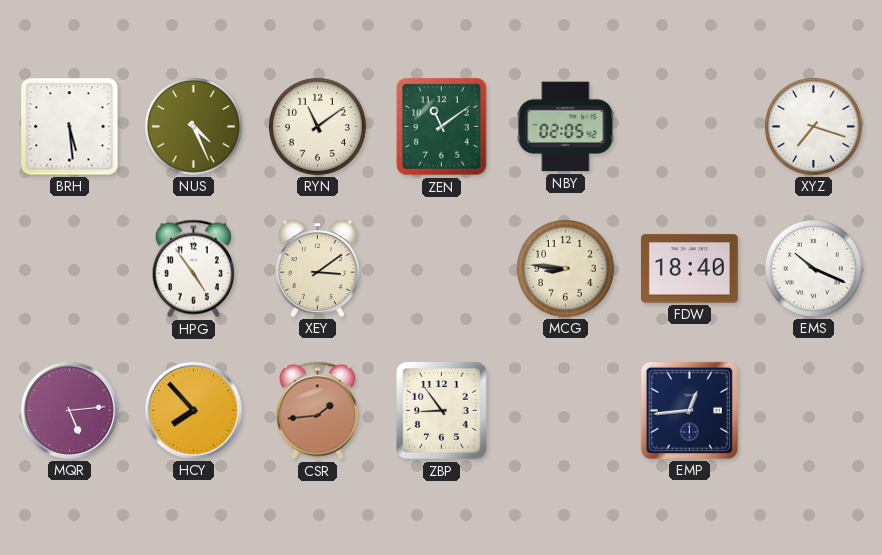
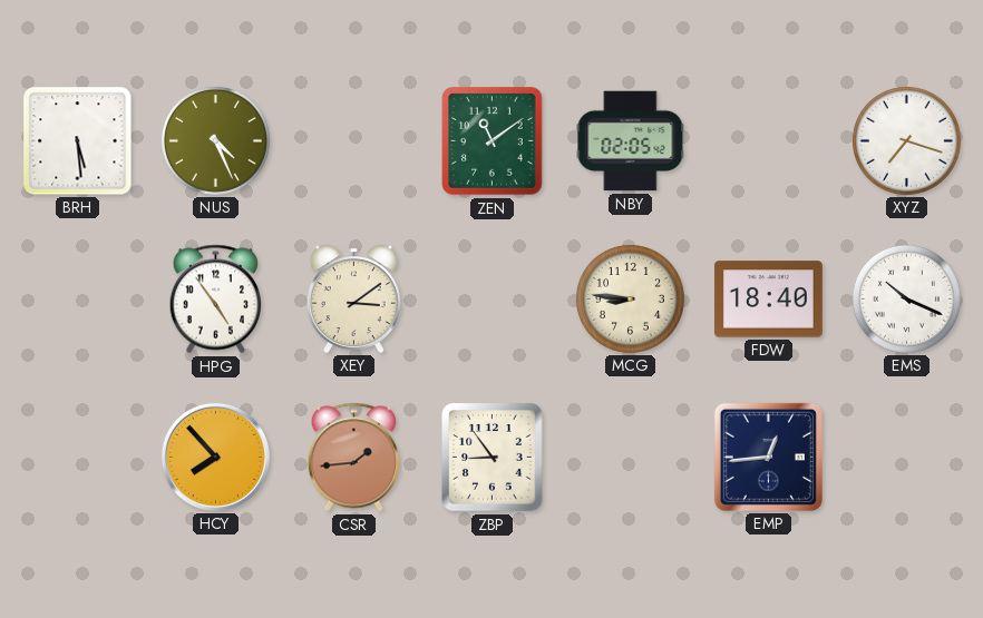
RYN: 11:09 -> none
MQR: 5:14 -> none
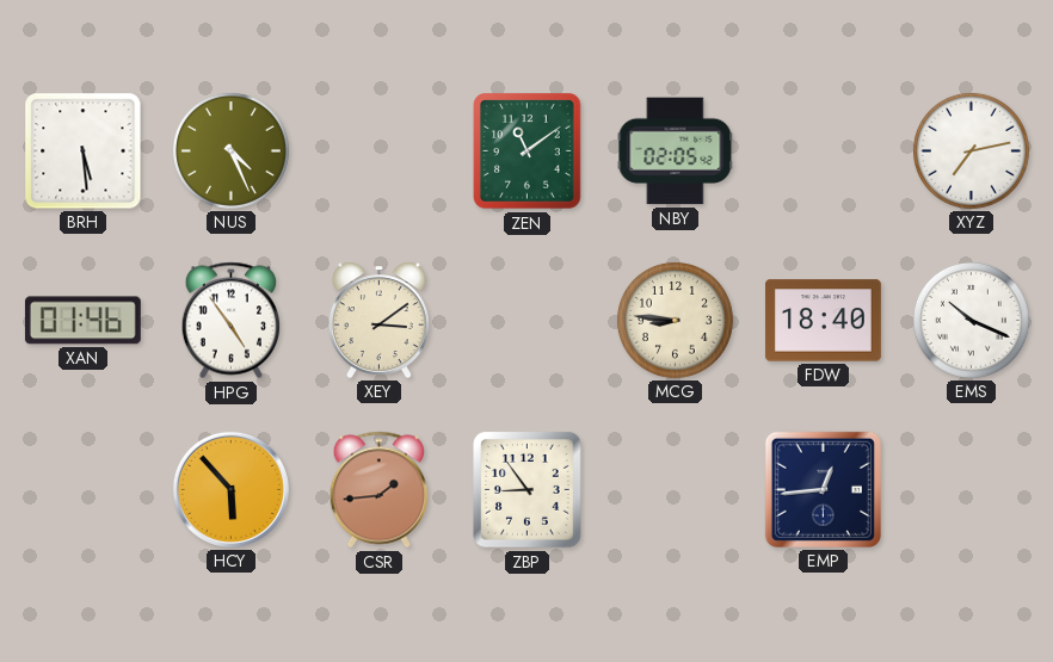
XYZ: 7:18 -> 7:13
XAN: none -> 01:46
HCY: 7:53 -> 5:53
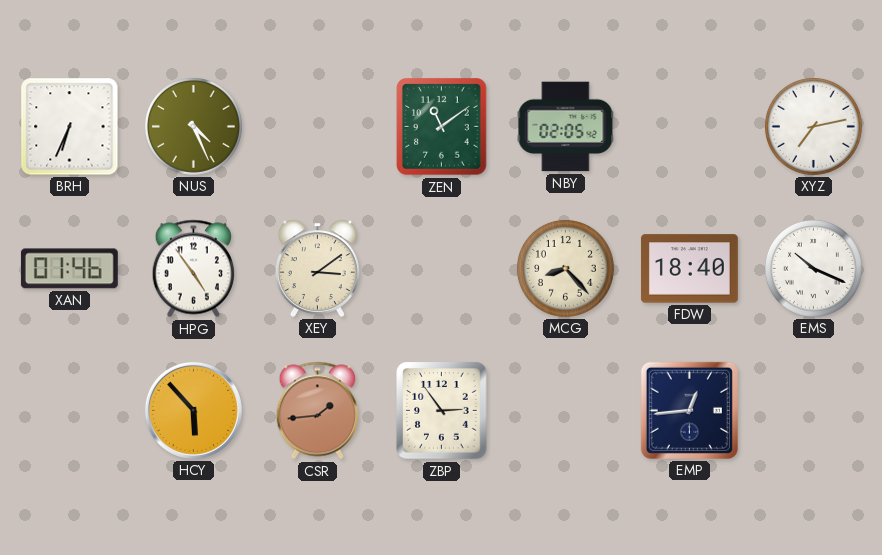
BRH: 5:29 -> 6:34
MCG: 8:46 -> 8:23
ZBP: 8:54 -> 2:54
